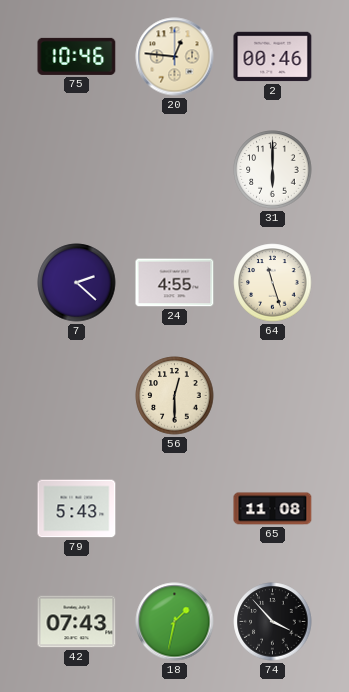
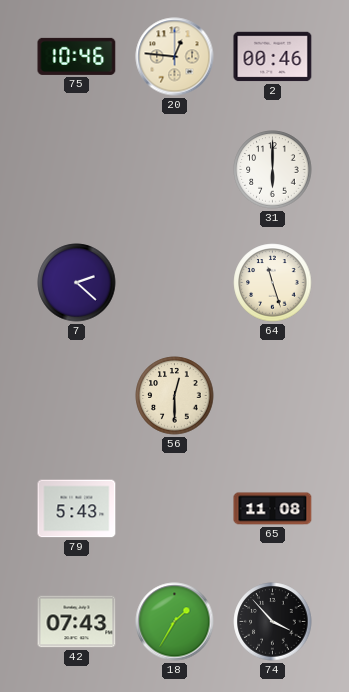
24: 4:55 -> none
18: 1:32 -> 1:35
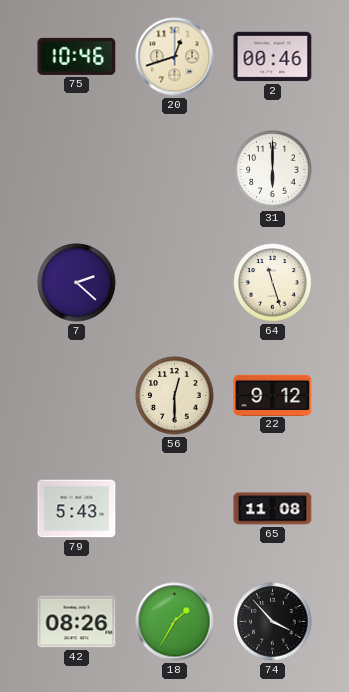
20: 12:46 -> 12:42
22: none -> 9:12
42: 07:43 -> 08:26
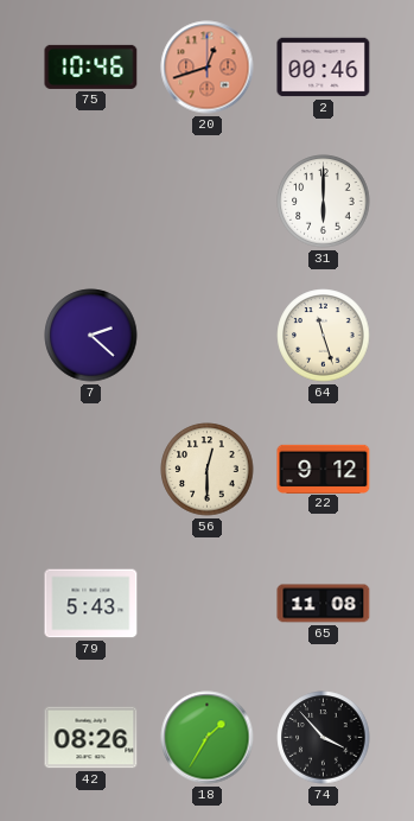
20 dial: cream -> salmon
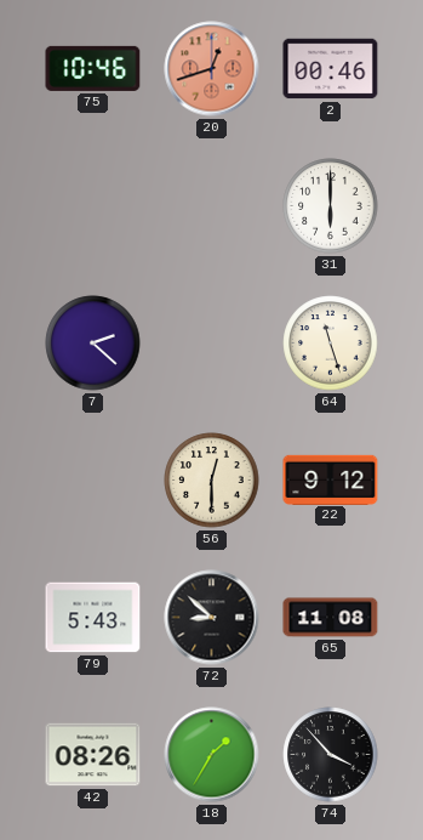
72: none -> 8:52
